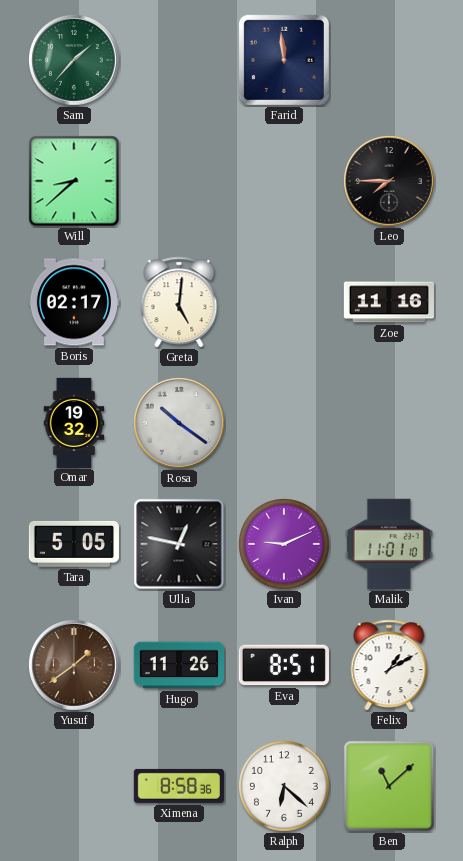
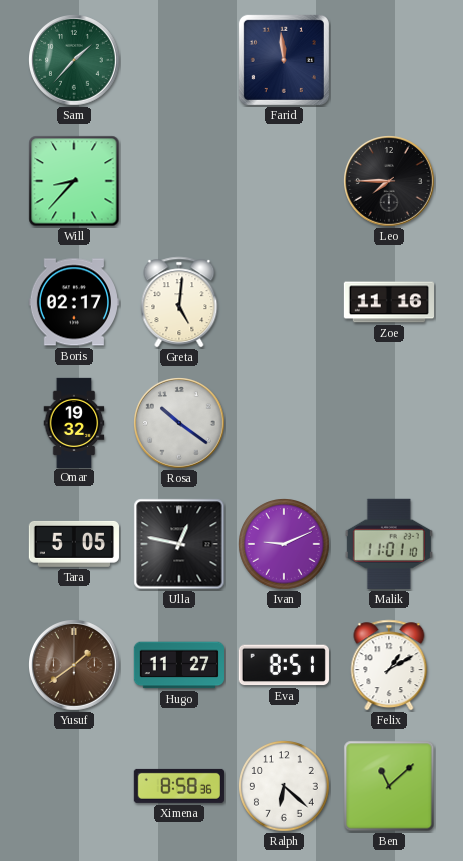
Will: 8:38 -> 8:37
Hugo: 11:26 -> 11:27
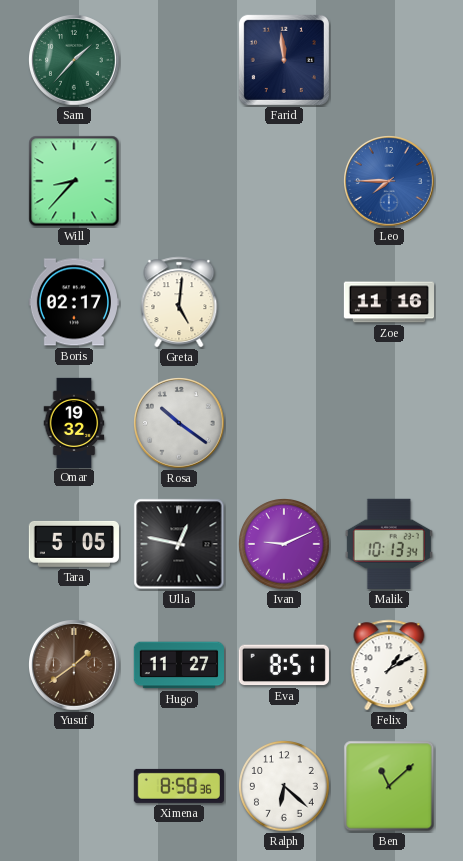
Leo dial: black -> blue
Malik: 11:01 -> 10:13
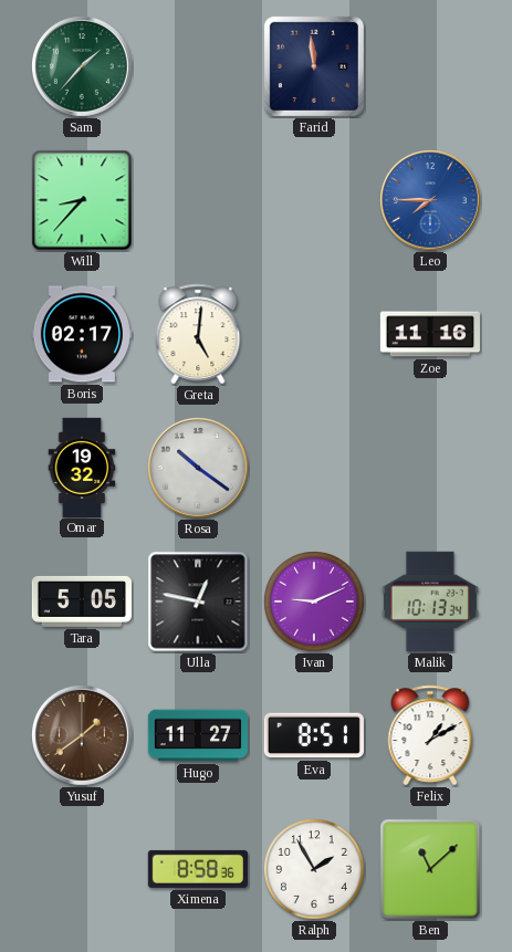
Ralph: 6:22 -> 1:55
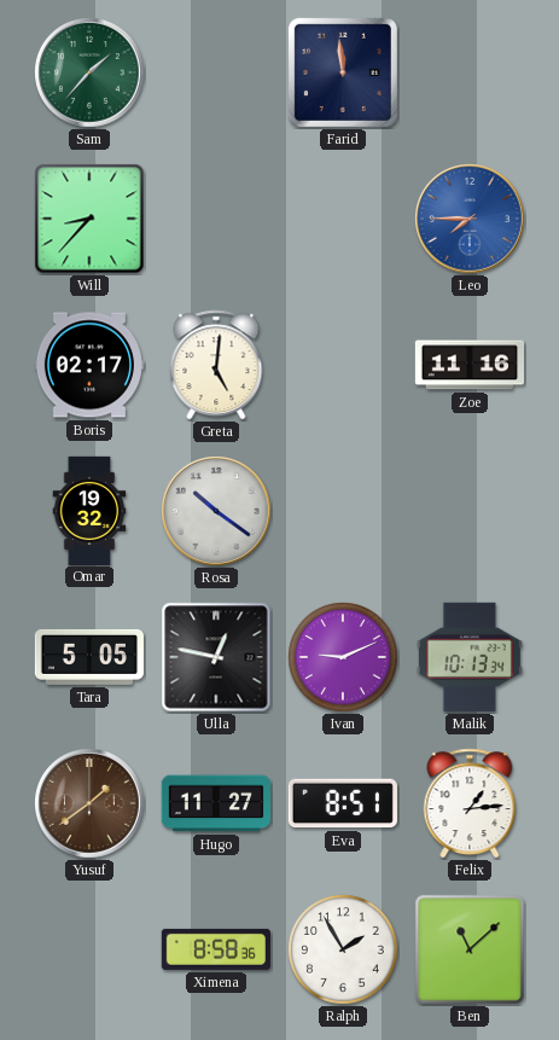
Felix: 1:10 -> 1:14
